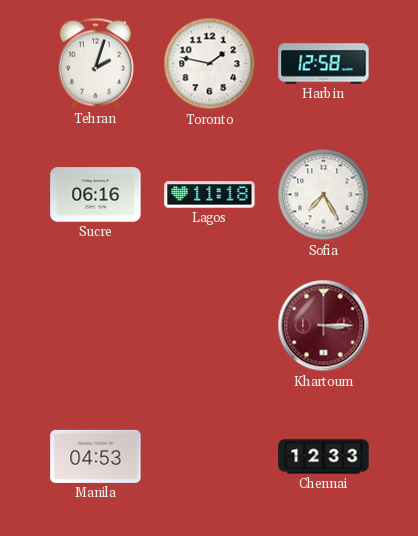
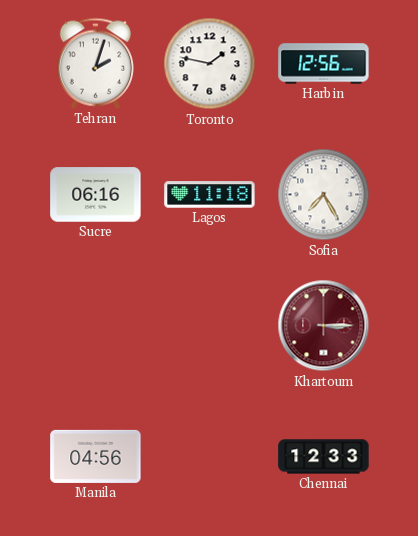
Harbin: 12:58 -> 12:56
Manila: 04:53 -> 04:56
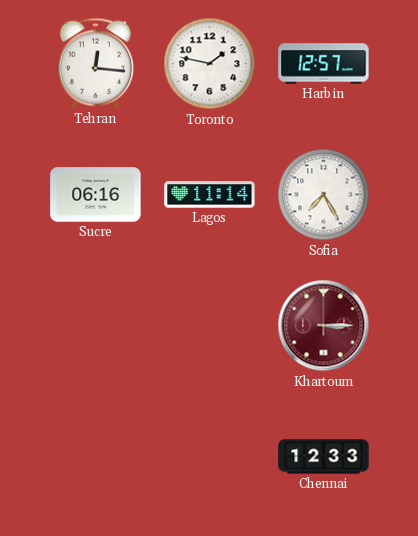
Tehran: 2:03 -> 12:16
Harbin: 12:56 -> 12:57
Lagos: 11:18 -> 11:14
Manila: 04:56 -> none
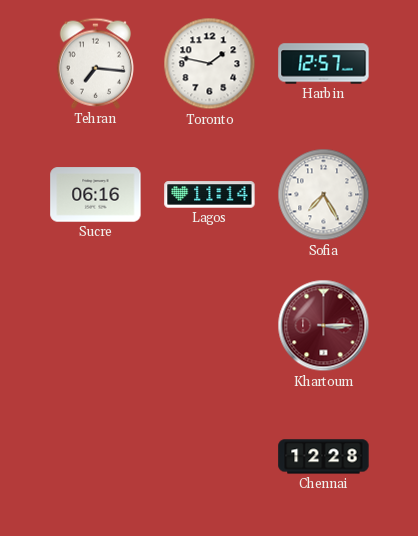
Tehran: 12:16 -> 7:16
Chennai: 12:33 -> 12:28
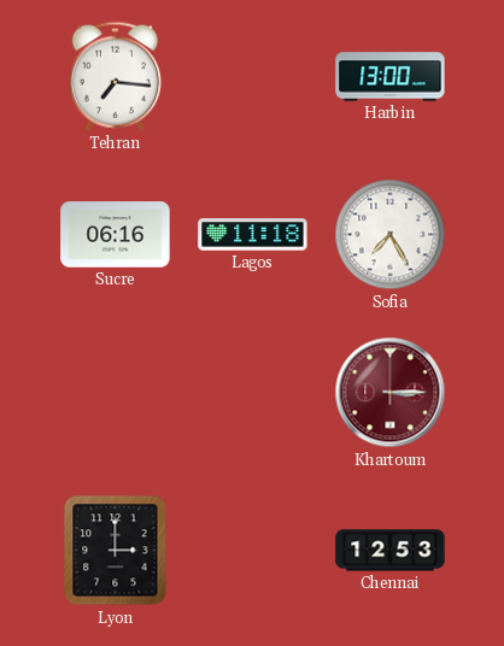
Toronto: 1:47 -> none
Harbin: 12:57 -> 13:00
Lagos: 11:14 -> 11:18
Lyon: none -> 3:00
Chennai: 12:28 -> 12:53
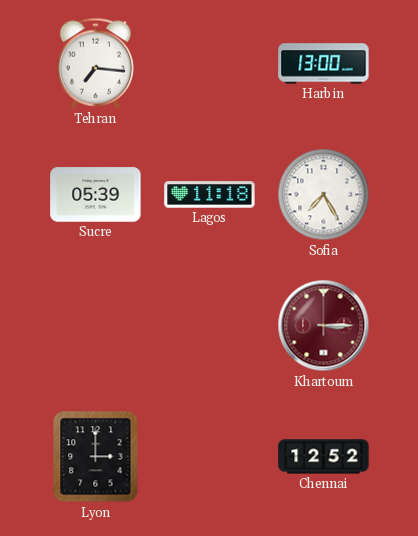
Sucre: 06:16 -> 05:39
Chennai: 12:53 -> 12:52
